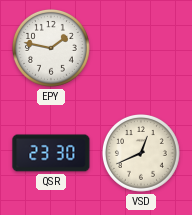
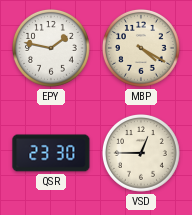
MBP: none -> 4:20
VSD: 12:41 -> 12:45
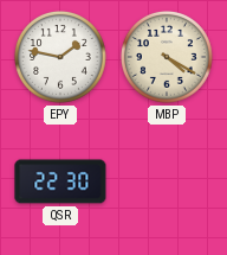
QSR: 23:30 -> 22:30
VSD: 12:45 -> none
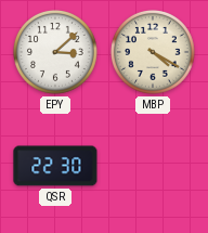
EPY: 1:47 -> 3:08
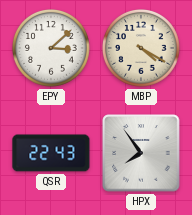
QSR: 22:30 -> 22:43
HPX: none -> 7:54
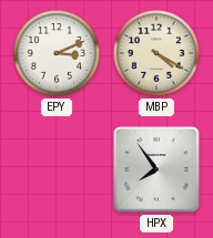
EPY: 3:08 -> 3:11
QSR: 22:43 -> none
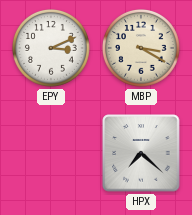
MBP: 4:20 -> 3:20
HPX: 7:54 -> 7:22
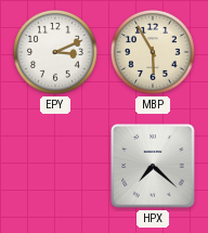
MBP: 3:20 -> 5:55
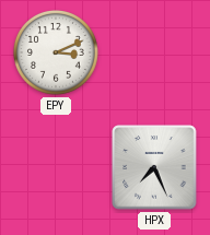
MBP: 5:55 -> none
HPX: 7:22 -> 7:26
